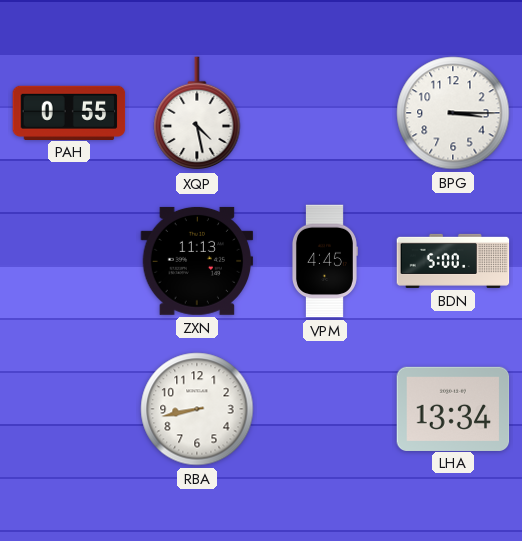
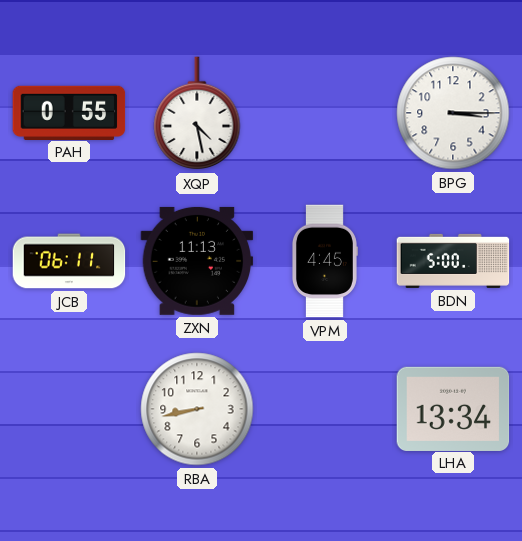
JCB: none -> 06:11
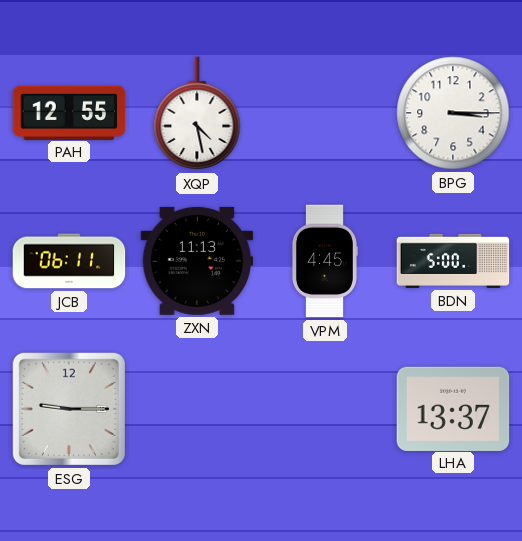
PAH: 0:55 -> 12:55
ESG: none -> 9:15
RBA: 8:43 -> none
LHA: 13:34 -> 13:37
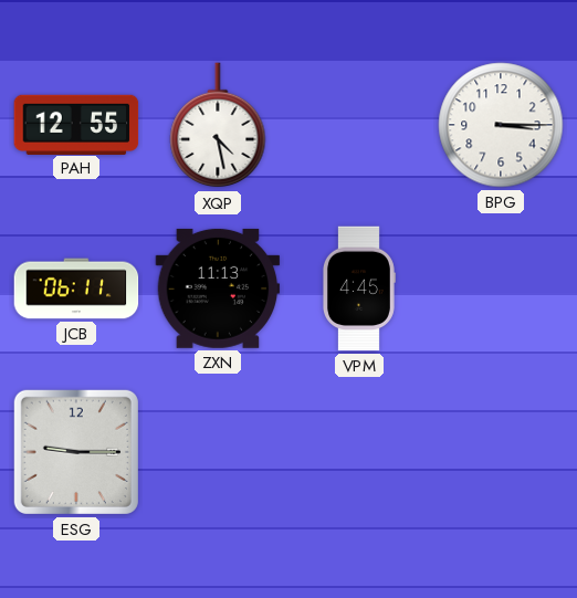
BDN: 5:00 -> none
LHA: 13:37 -> none
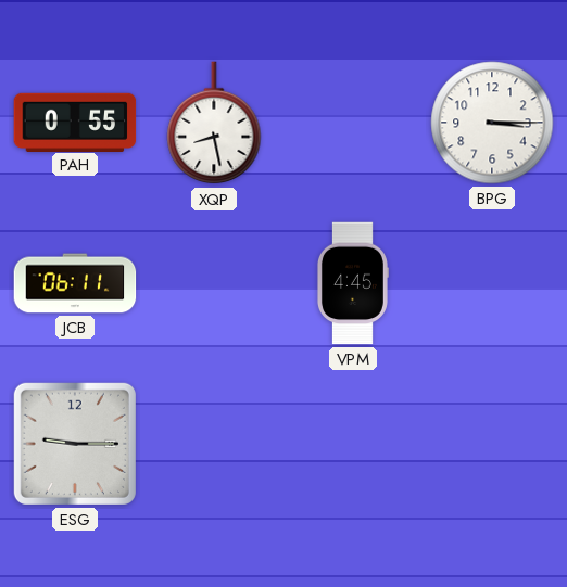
PAH: 12:55 -> 0:55
XQP: 4:28 -> 8:28
ZXN: 11:13 -> none
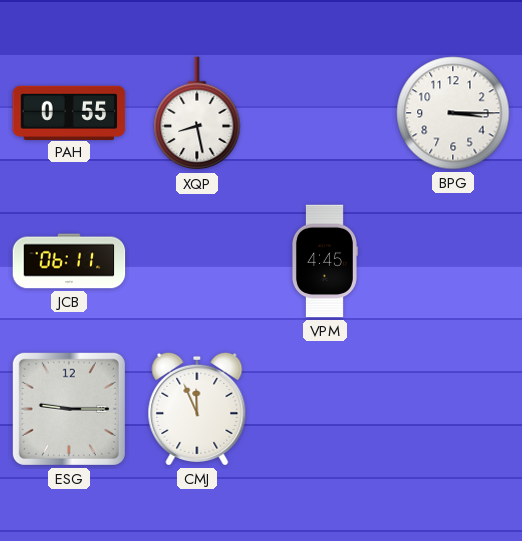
CMJ: none -> 11:56
